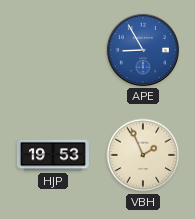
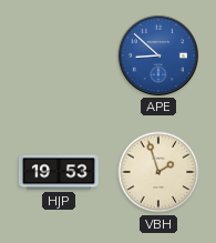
APE: 8:55 -> 8:52
VBH: 1:56 -> 1:57
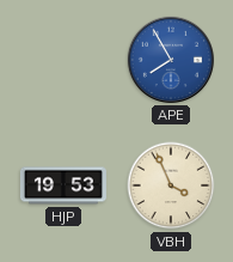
APE: 8:52 -> 7:55
VBH: 1:57 -> 3:56
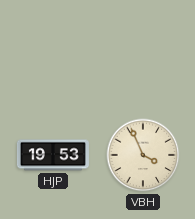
APE: 7:55 -> none
